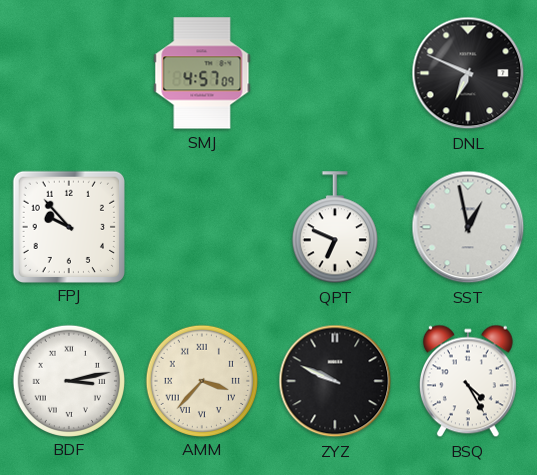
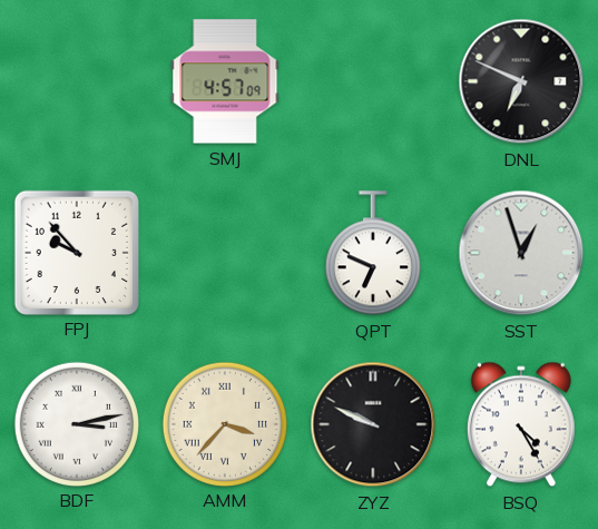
SST: 12:58 -> 12:57
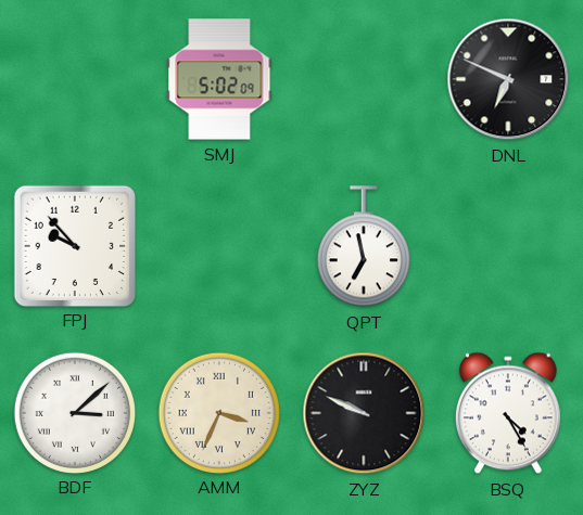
SMJ: 4:57 -> 5:02
QPT: 6:49 -> 6:58
SST: 12:57 -> none
BDF: 3:13 -> 3:08
AMM: 3:37 -> 3:34
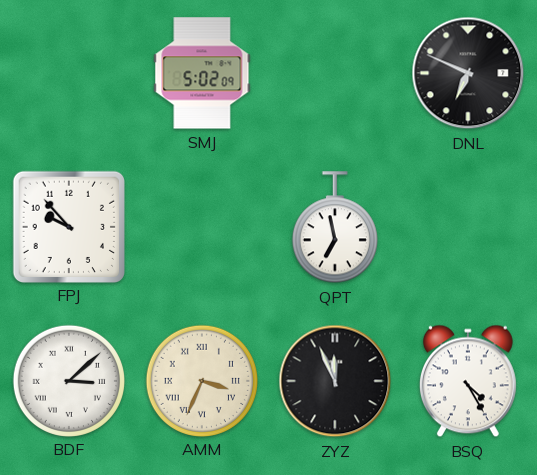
ZYZ: 9:49 -> 11:56
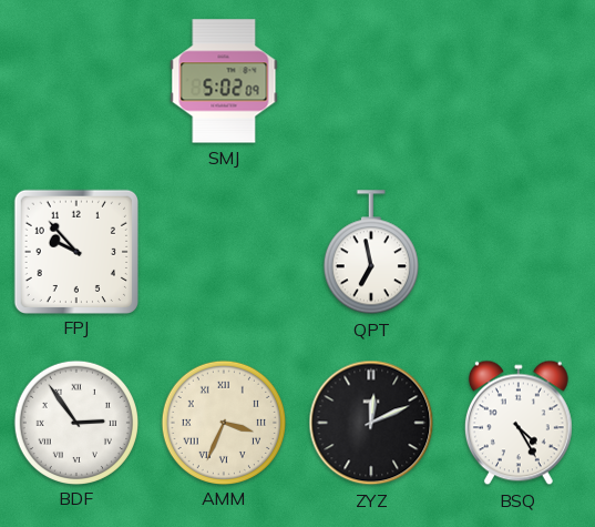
DNL: 6:49 -> none
BDF: 3:08 -> 2:54
ZYZ: 11:56 -> 12:11
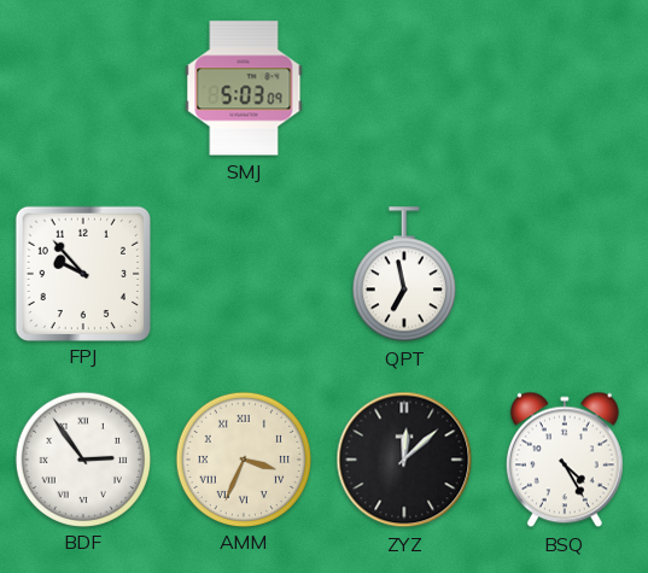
SMJ: 5:02 -> 5:03
ZYZ: 12:11 -> 12:08
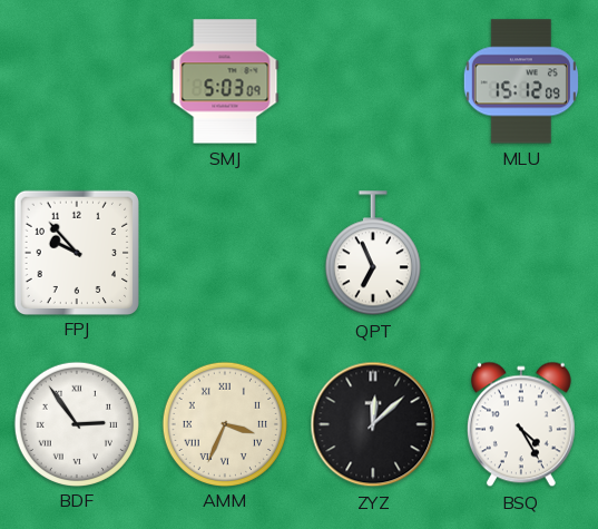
MLU: none -> 15:12
QPT: 6:58 -> 6:56
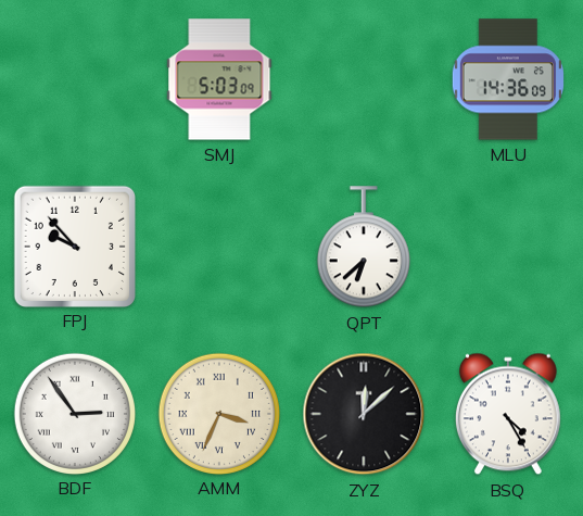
MLU: 15:12 -> 14:36
QPT: 6:56 -> 6:38
